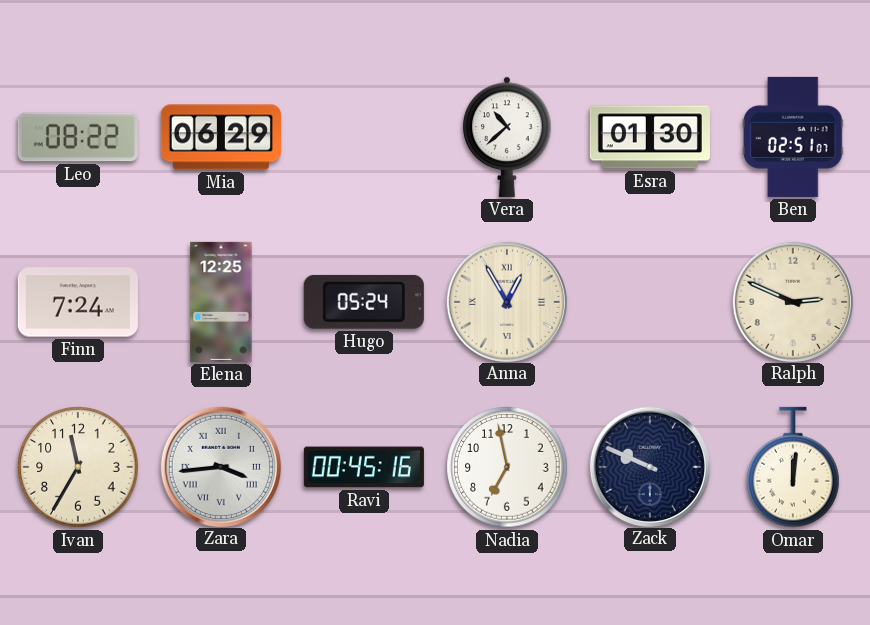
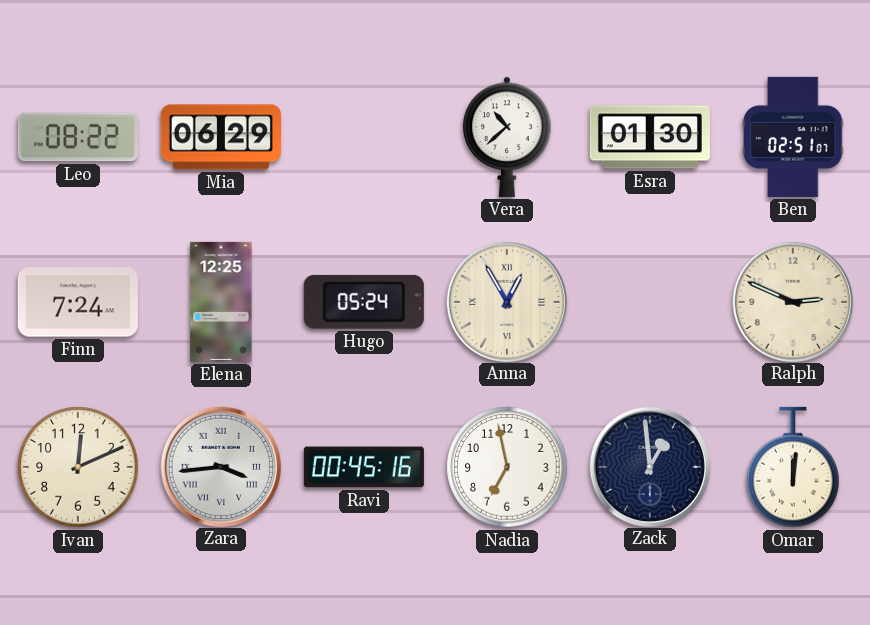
Ivan: 11:35 -> 12:11
Zack: 9:49 -> 12:59
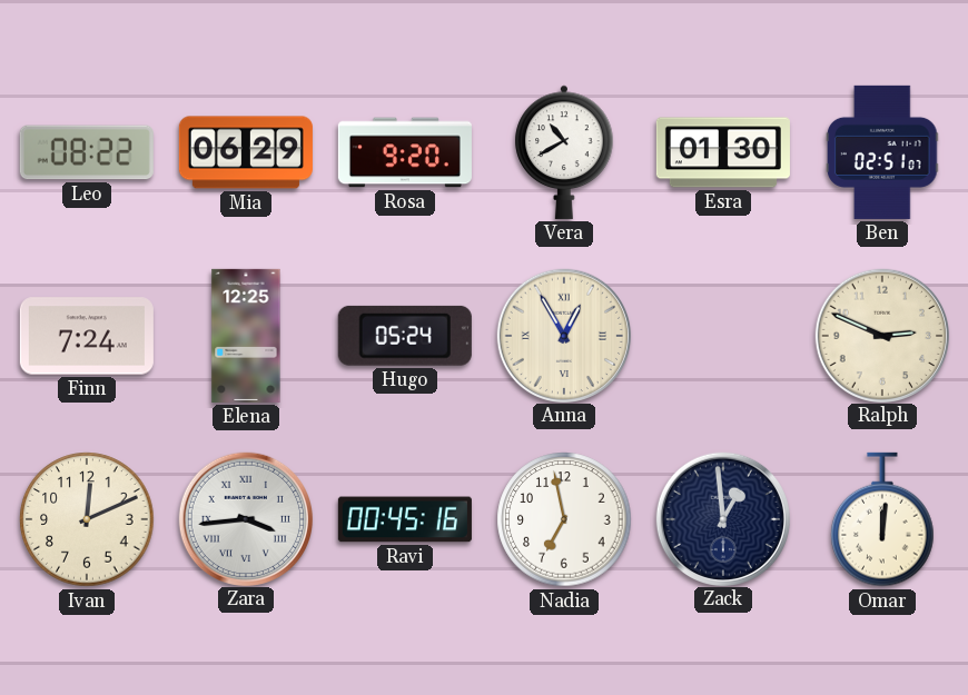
Rosa: none -> 9:20
Vera: 10:38 -> 10:40
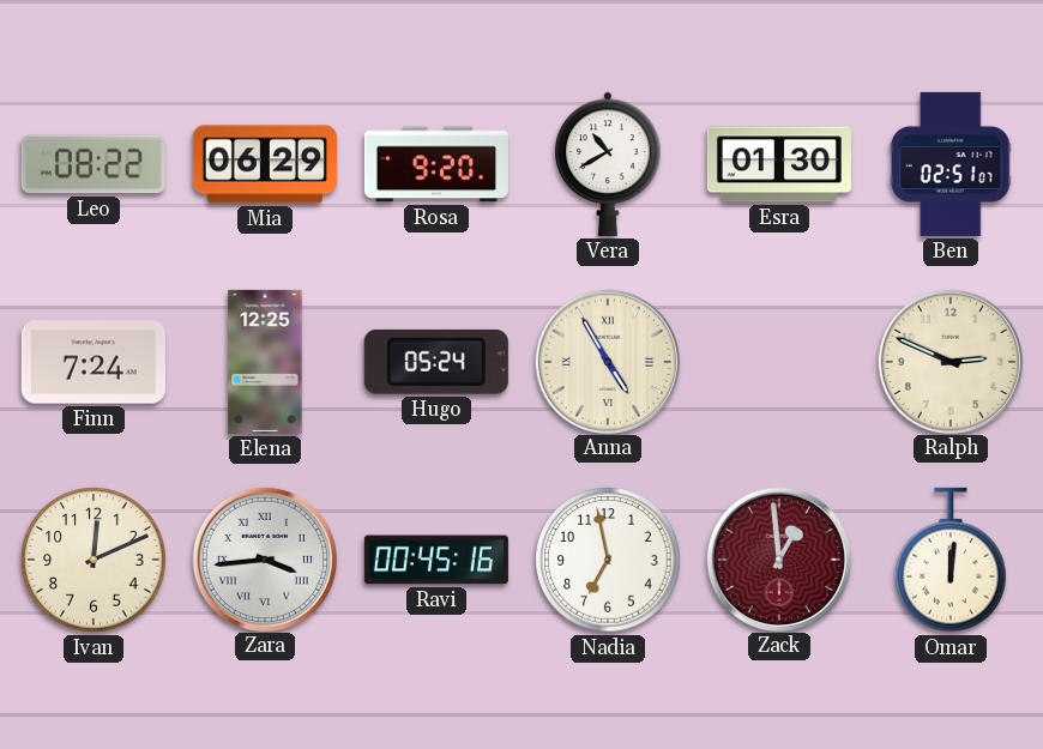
Anna: 12:55 -> 4:55
Zack dial: navy -> burgundy
